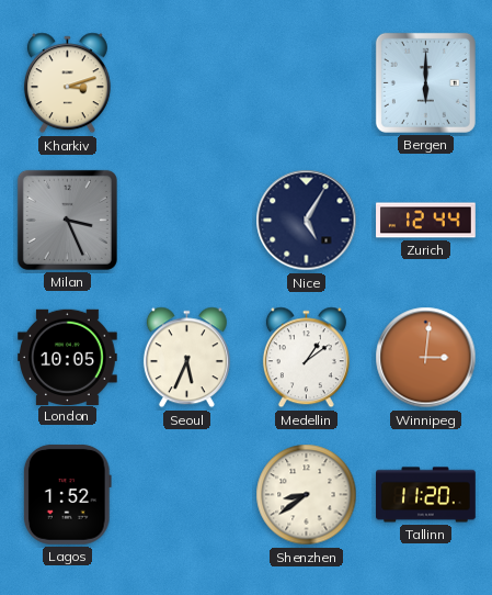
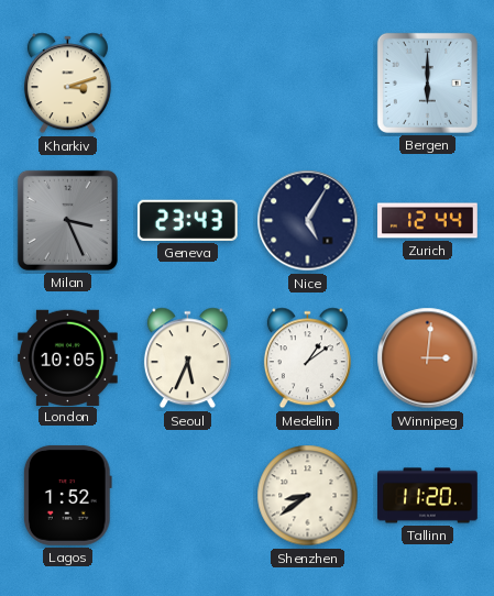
Geneva: none -> 23:43
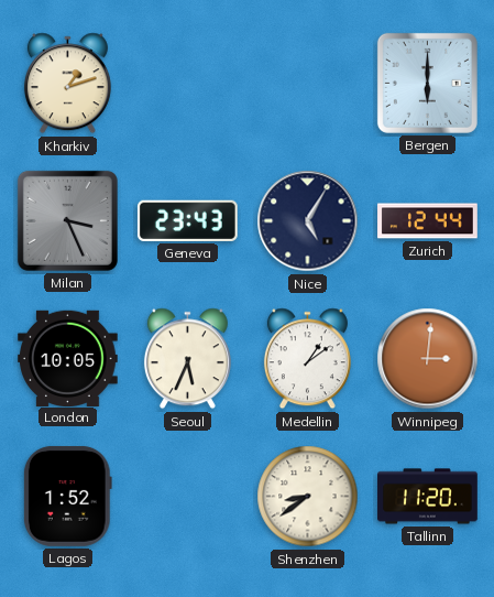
Kharkiv: 3:12 -> 1:12
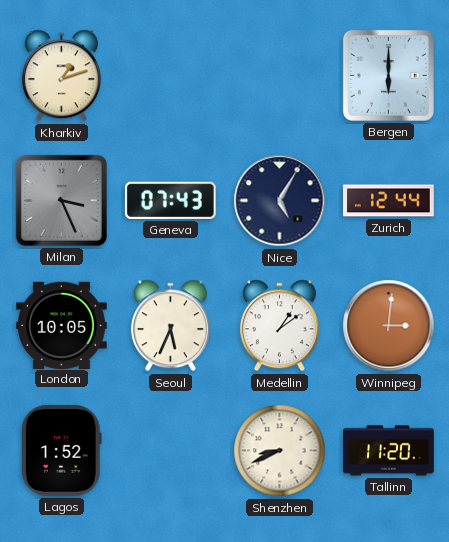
Geneva: 23:43 -> 07:43
Shenzhen: 8:39 -> 8:41
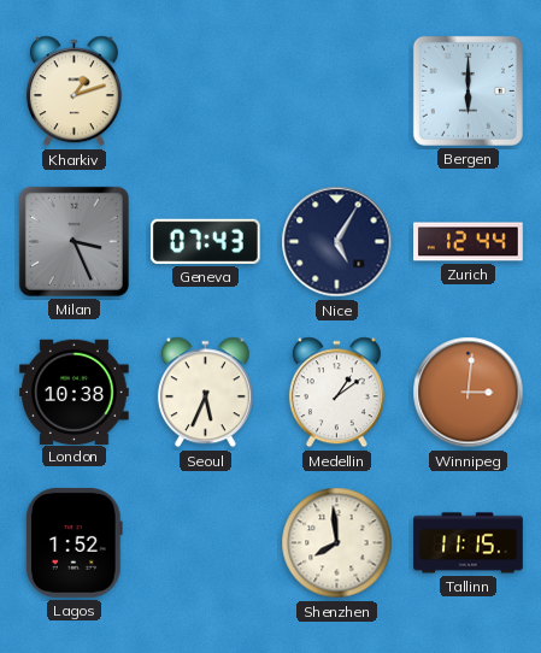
London: 10:05 -> 10:38
Shenzhen: 8:41 -> 7:59
Tallinn: 11:20 -> 11:15
